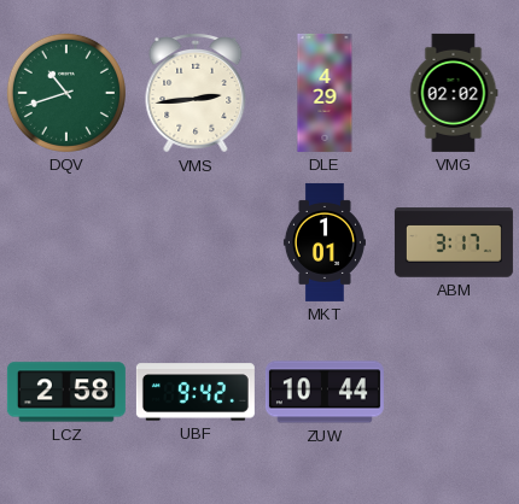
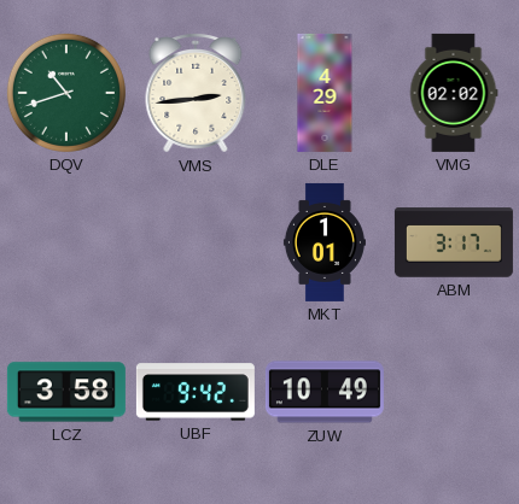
LCZ: 2:58 -> 3:58
ZUW: 10:44 -> 10:49
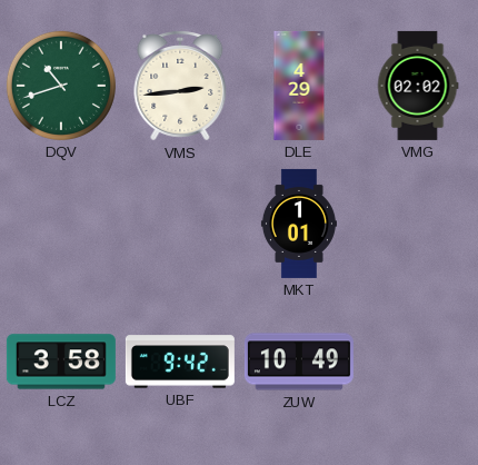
ABM: 3:17 -> none
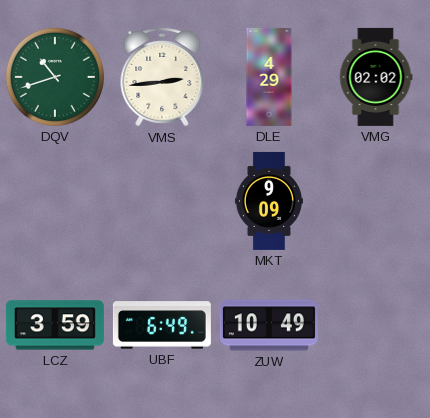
MKT: 1:01 -> 9:09
LCZ: 3:58 -> 3:59
UBF: 9:42 -> 6:49
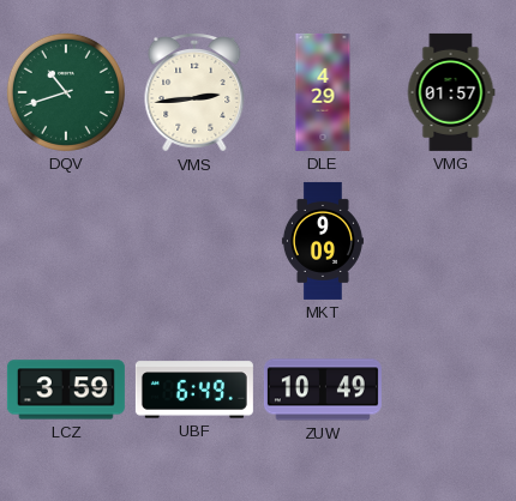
VMG: 02:02 -> 01:57
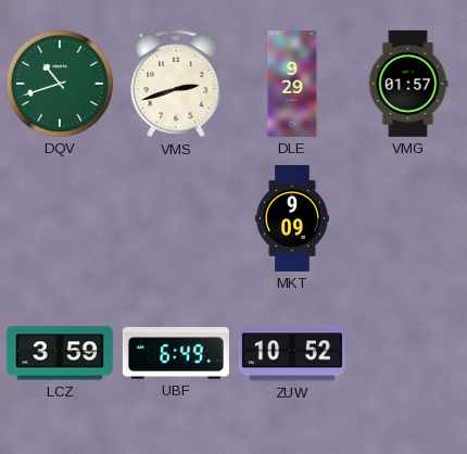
VMS: 2:44 -> 2:42
DLE: 4:29 -> 9:29
ZUW: 10:49 -> 10:52
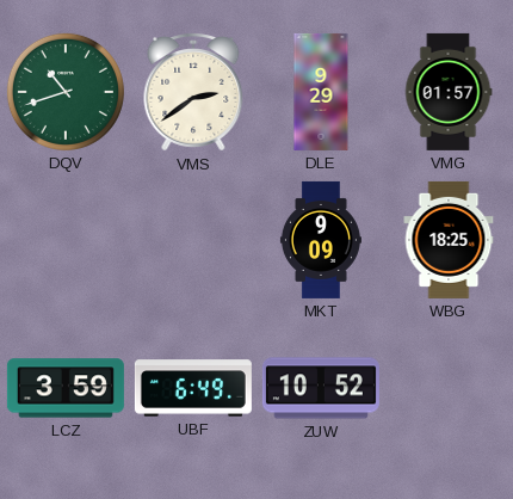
VMS: 2:42 -> 2:39
WBG: none -> 18:25
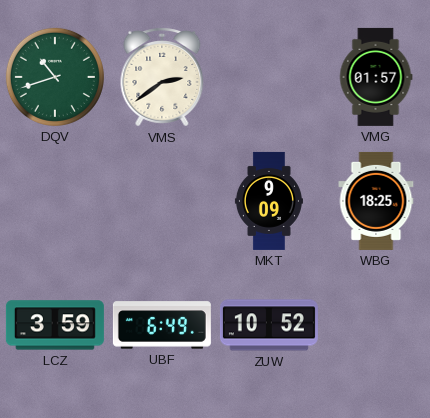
DLE: 9:29 -> none
